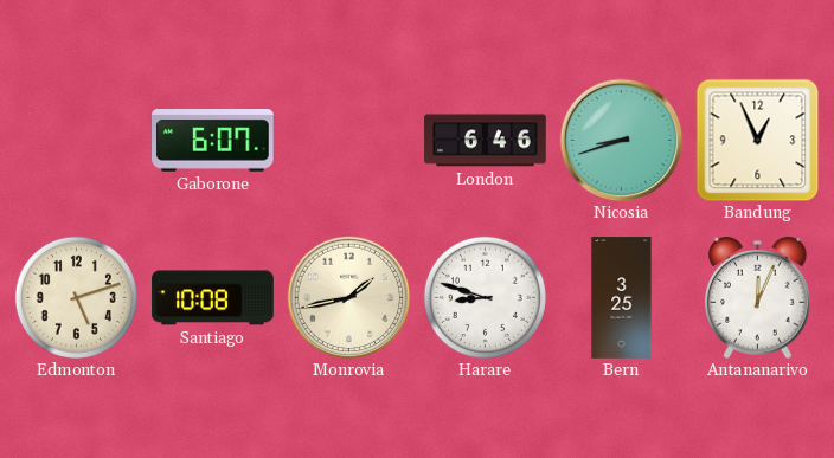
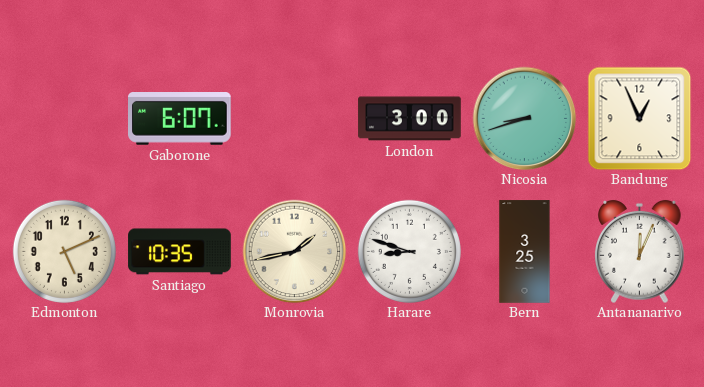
London: 6:46 -> 3:00
Edmonton: 5:12 -> 5:11
Santiago: 10:08 -> 10:35
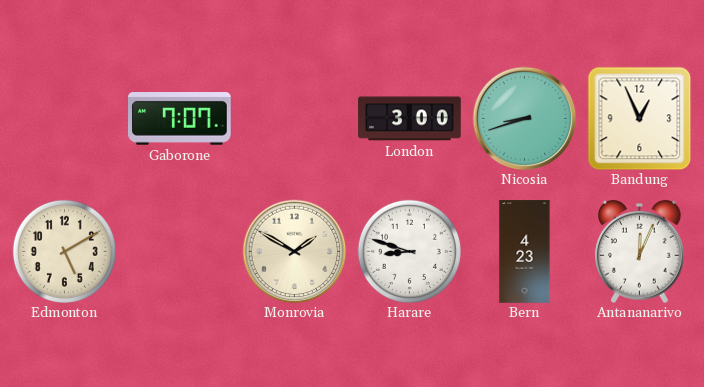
Gaborone: 6:07 -> 7:07
Edmonton: 5:11 -> 5:10
Santiago: 10:35 -> none
Monrovia: 1:43 -> 1:50
Bern: 3:25 -> 4:23
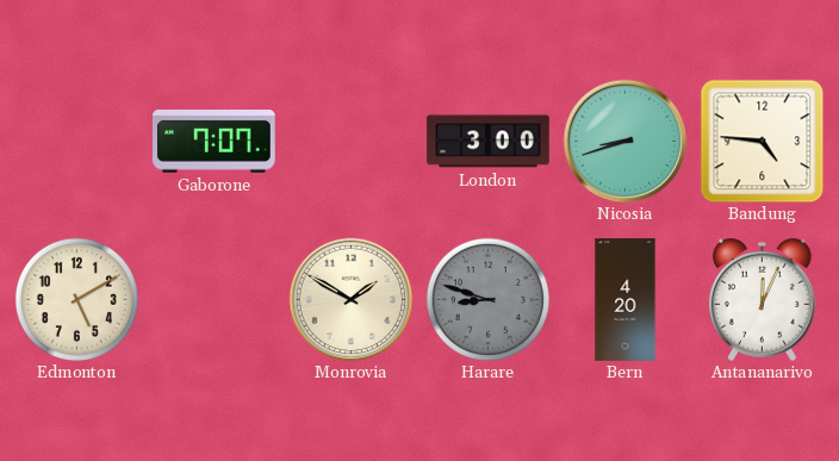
Bandung: 12:56 -> 4:46
Harare dial: white -> grey
Bern: 4:23 -> 4:20
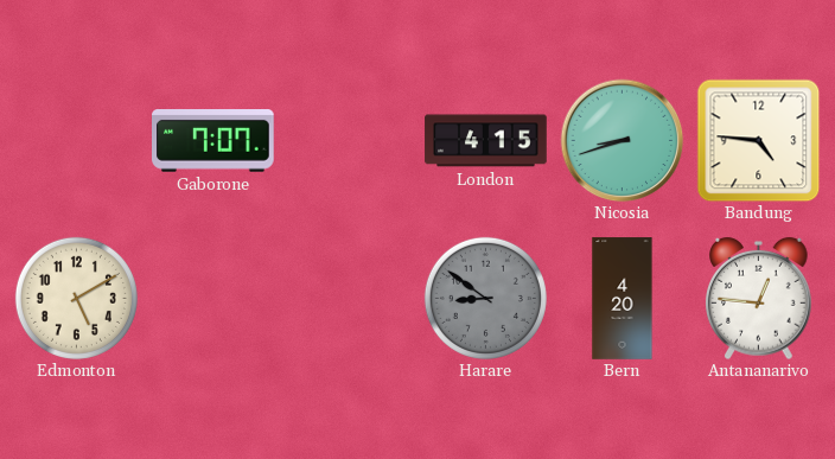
London: 3:00 -> 4:15
Monrovia: 1:50 -> none
Harare: 8:48 -> 8:51
Antananarivo: 12:04 -> 12:46
